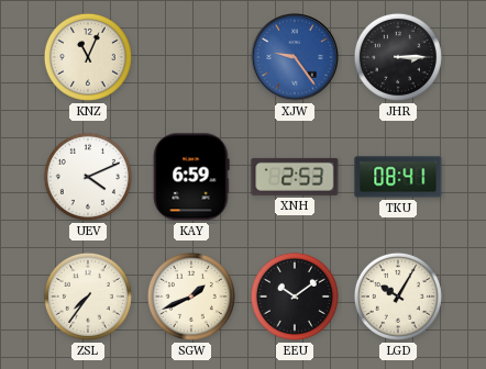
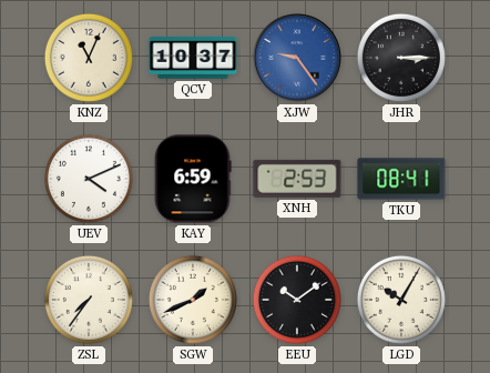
QCV: none -> 10:37
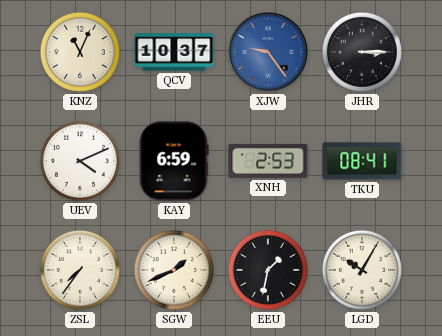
EEU: 10:09 -> 1:32
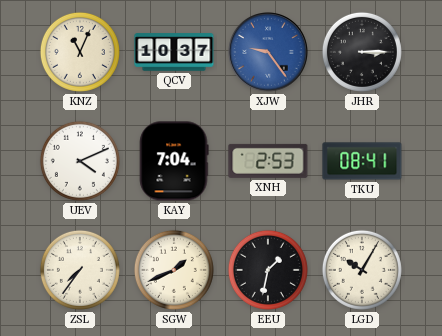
KAY: 6:59 -> 7:04
